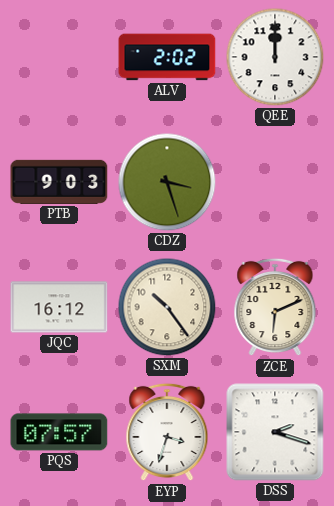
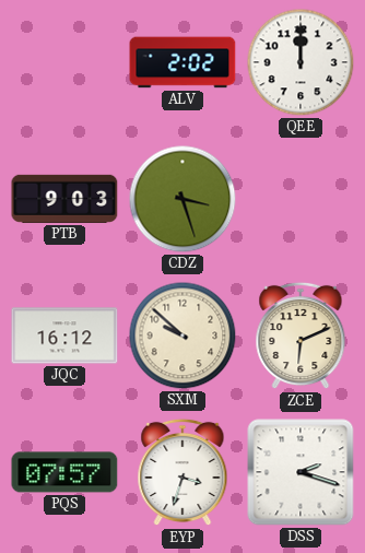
SXM: 10:24 -> 9:52
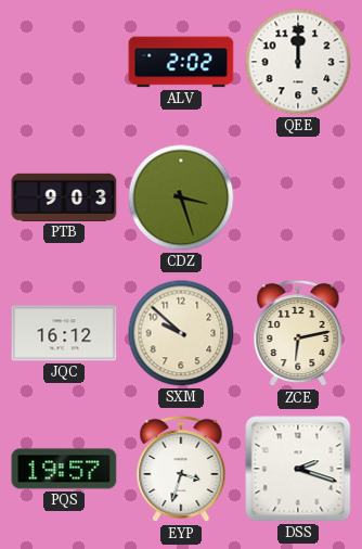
ZCE: 6:11 -> 6:13
PQS: 07:57 -> 19:57
